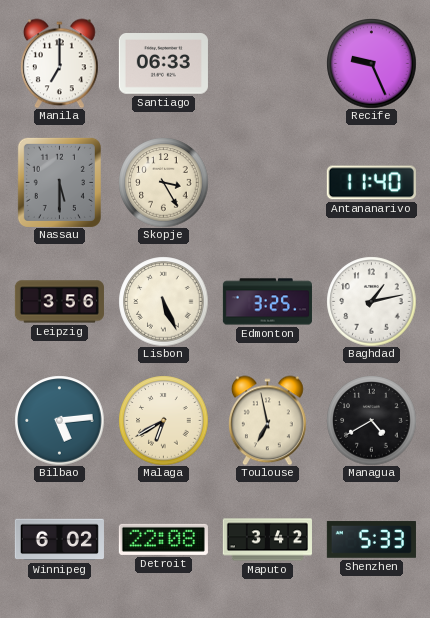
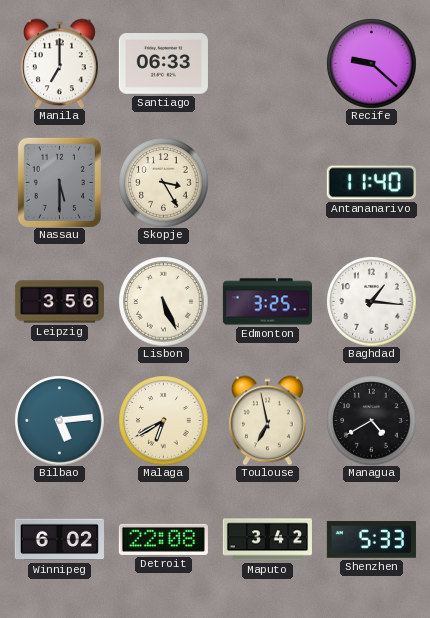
Recife: 9:26 -> 9:22
Baghdad: 1:13 -> 1:16
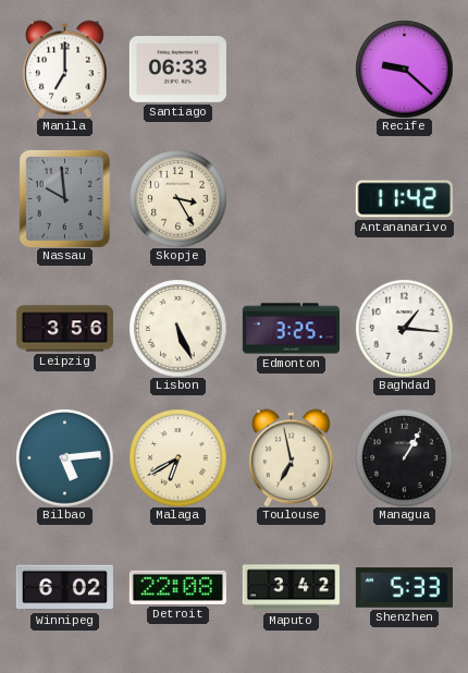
Nassau: 5:30 -> 9:59
Antananarivo: 11:40 -> 11:42
Managua: 4:40 -> 1:05
